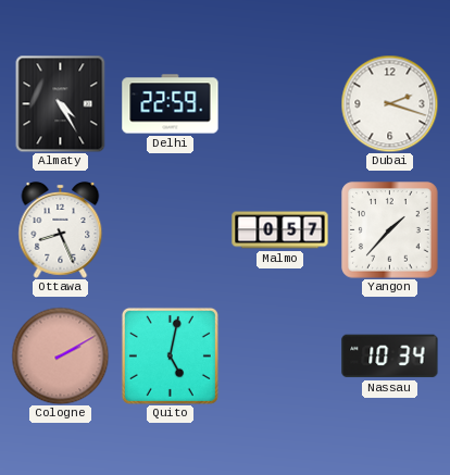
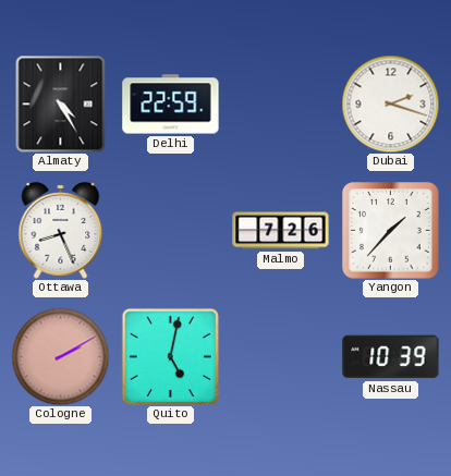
Malmo: 0:57 -> 7:26
Nassau: 10:34 -> 10:39
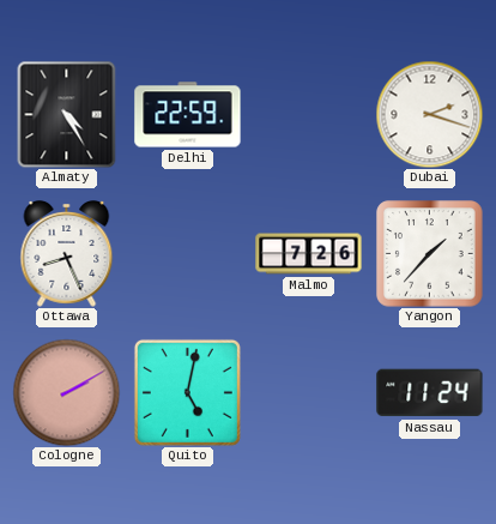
Nassau: 10:39 -> 11:24
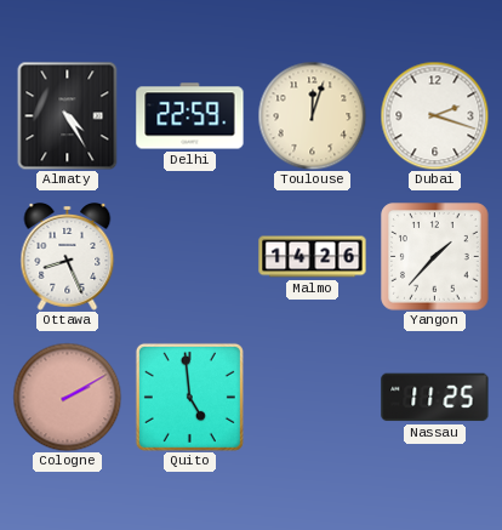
Toulouse: none -> 12:03
Malmo: 7:26 -> 14:26
Quito: 5:02 -> 4:59
Nassau: 11:24 -> 11:25
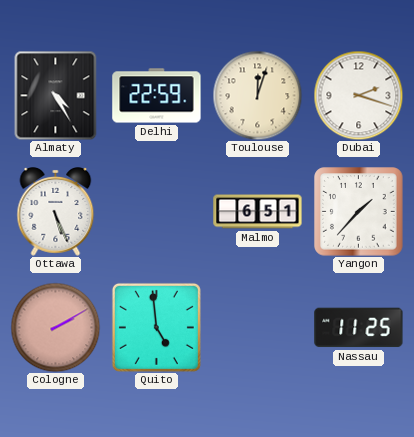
Ottawa: 8:26 -> 5:26
Malmo: 14:26 -> 6:51
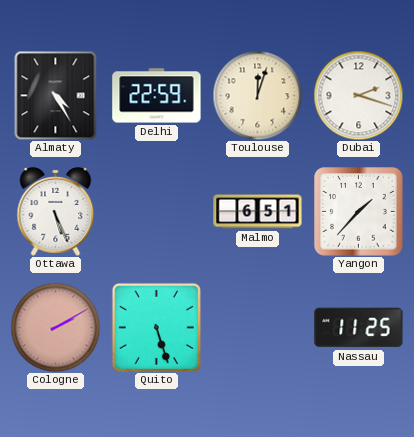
Quito: 4:59 -> 5:27
